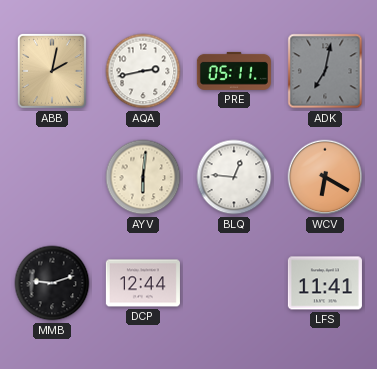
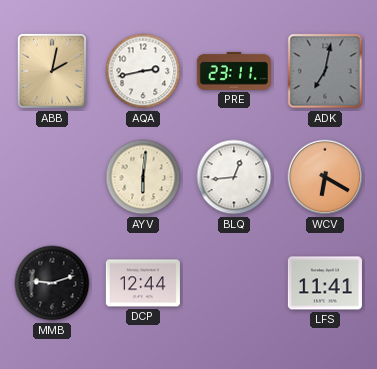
PRE: 05:11 -> 23:11
BLQ: 12:46 -> 12:44
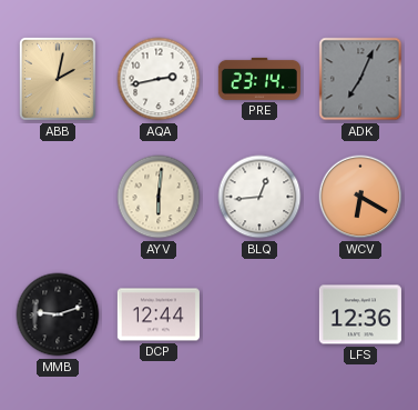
PRE: 23:11 -> 23:14
ADK: 7:02 -> 7:04
LFS: 11:41 -> 12:36
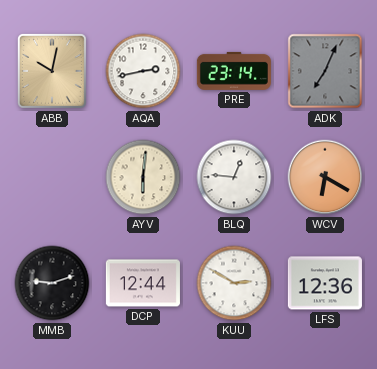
ABB: 2:02 -> 10:02
BLQ: 12:44 -> 12:46
KUU: none -> 2:50
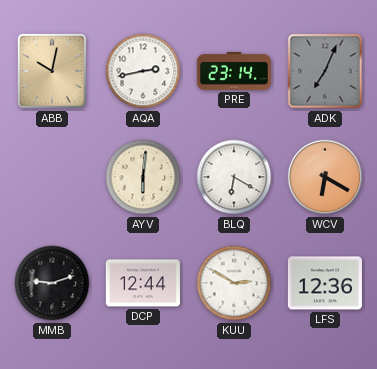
BLQ: 12:46 -> 6:20
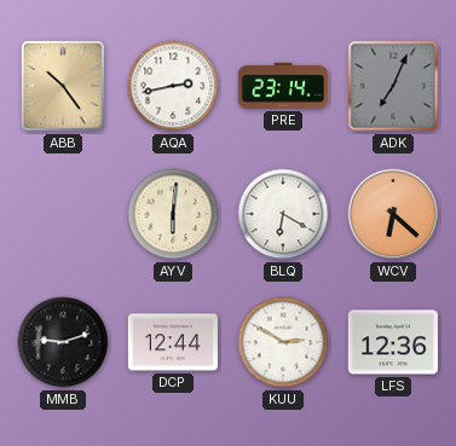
ABB: 10:02 -> 10:24
WCV: 6:20 -> 6:22
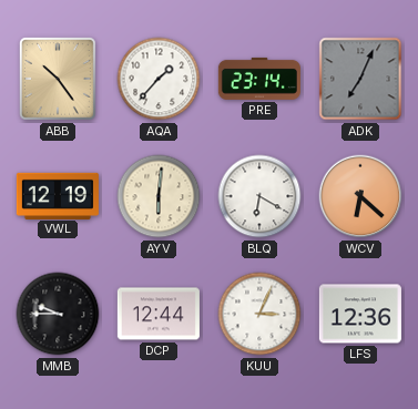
AQA: 2:43 -> 1:37
VWL: none -> 12:19
MMB: 9:12 -> 9:45
KUU: 2:50 -> 3:04
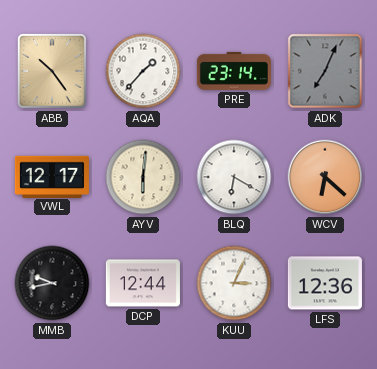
VWL: 12:19 -> 12:17
MMB: 9:45 -> 9:43
